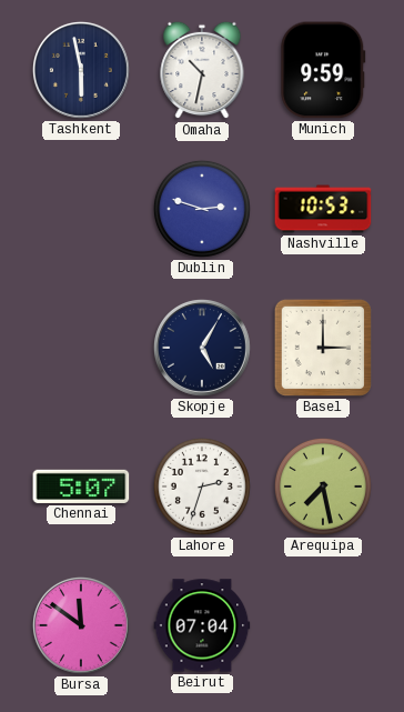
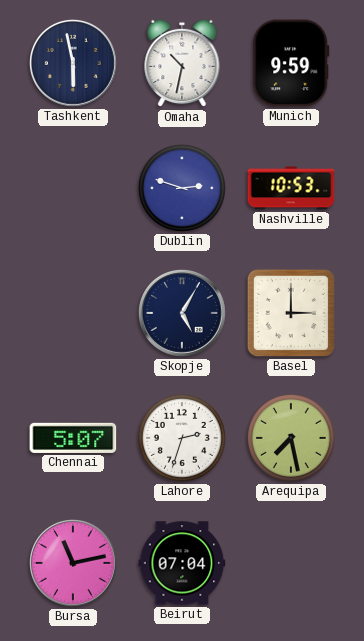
Bursa: 11:51 -> 11:13
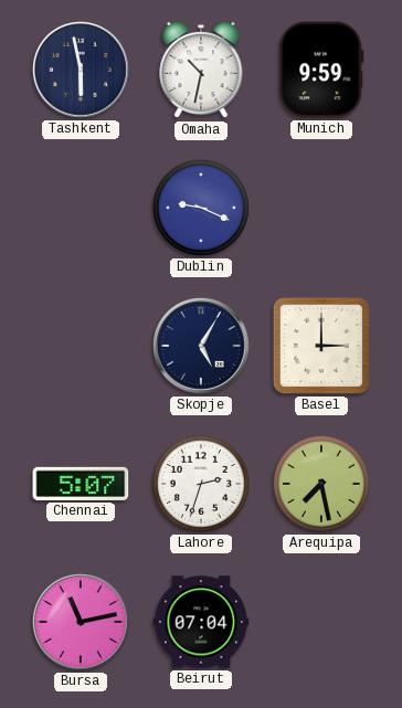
Dublin: 2:48 -> 9:19
Nashville: 10:53 -> none
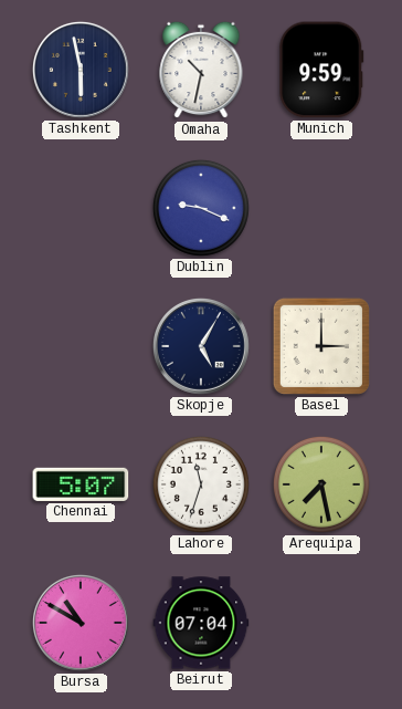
Lahore: 2:33 -> 11:33
Bursa: 11:13 -> 10:50
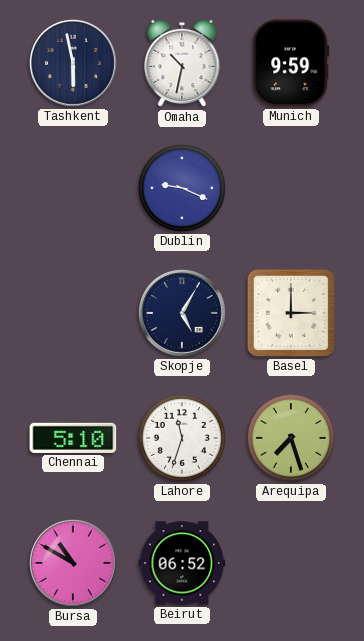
Chennai: 5:07 -> 5:10
Arequipa: 7:28 -> 7:27
Beirut: 07:04 -> 06:52
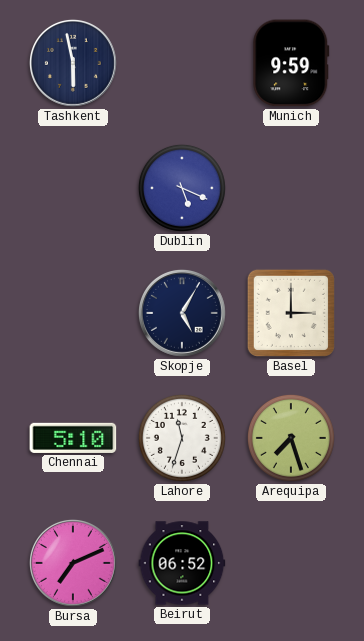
Omaha: 10:32 -> none
Dublin: 9:19 -> 5:19
Bursa: 10:50 -> 7:11
